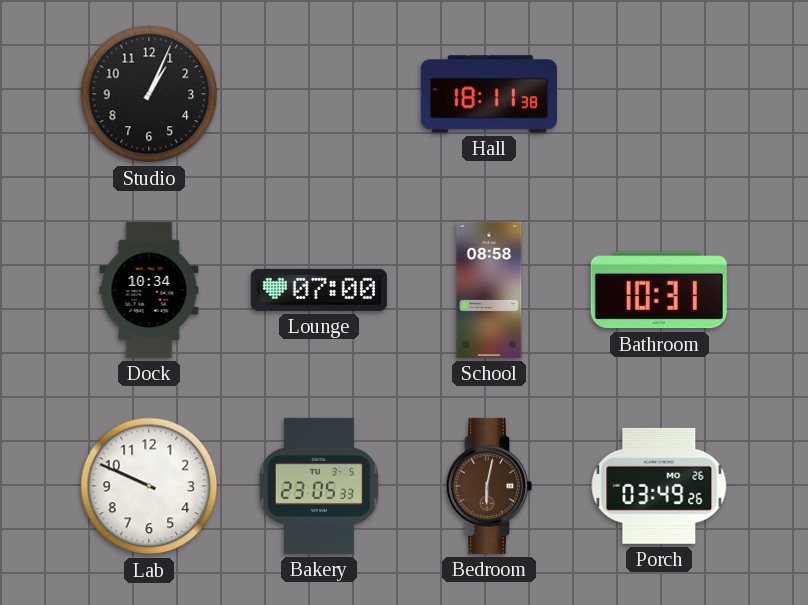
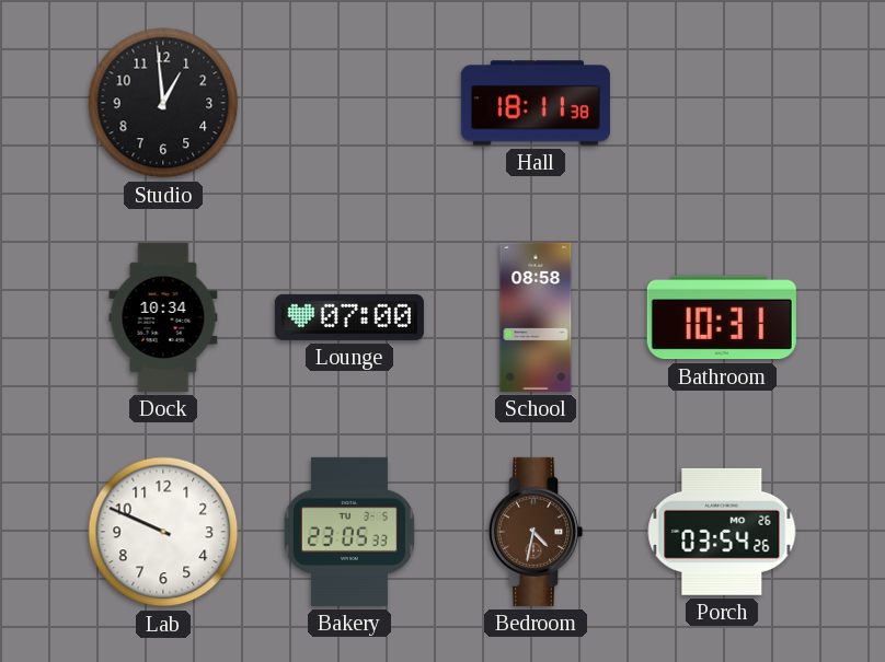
Studio: 1:04 -> 12:59
Bedroom: 6:02 -> 4:32
Porch: 03:49 -> 03:54
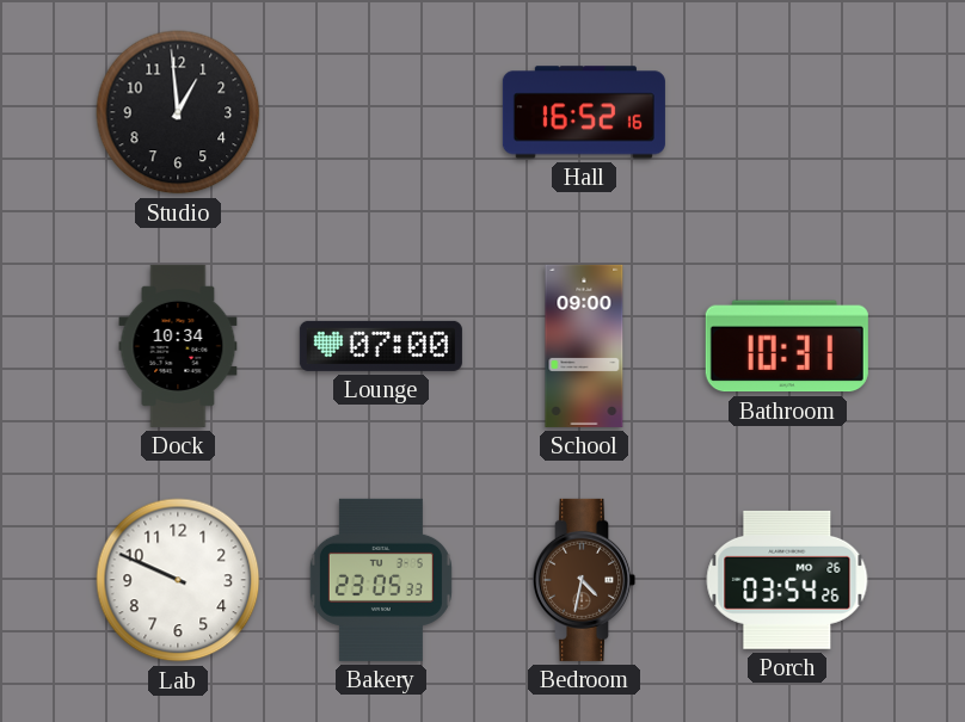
Hall: 18:11 -> 16:52
School: 08:58 -> 09:00
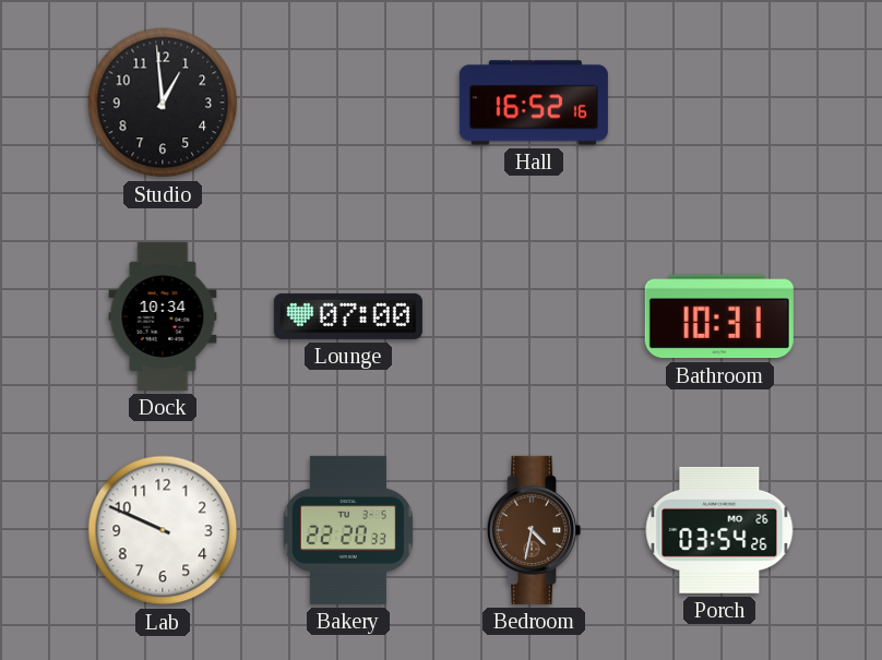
School: 09:00 -> none
Bakery: 23:05 -> 22:20
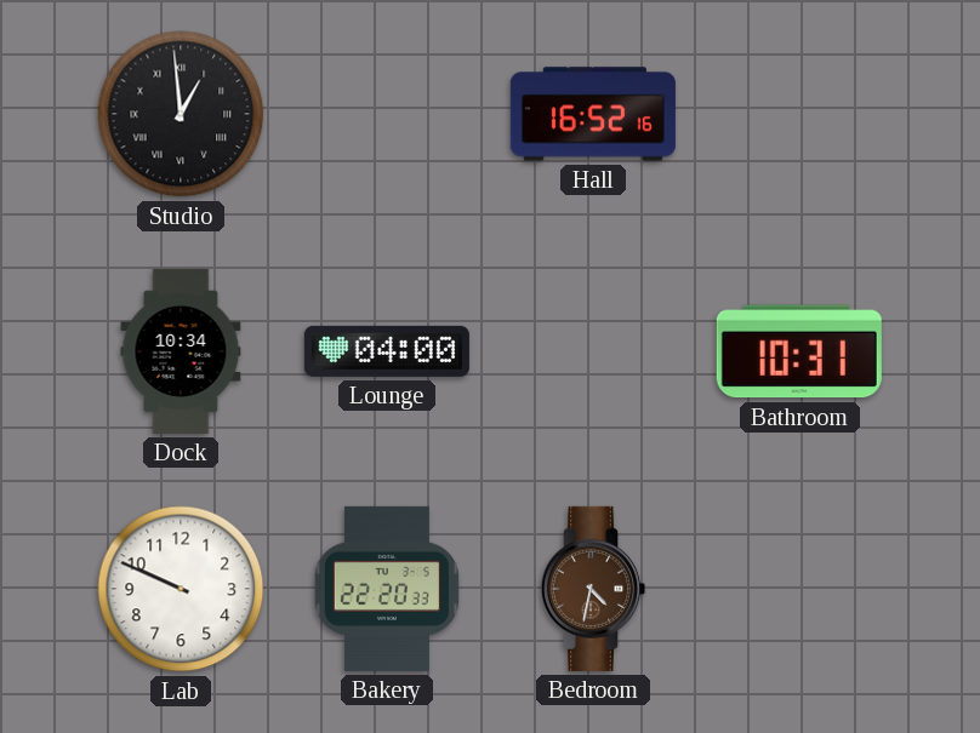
Studio numerals: Arabic -> Roman
Lounge: 07:00 -> 04:00
Porch: 03:54 -> none
